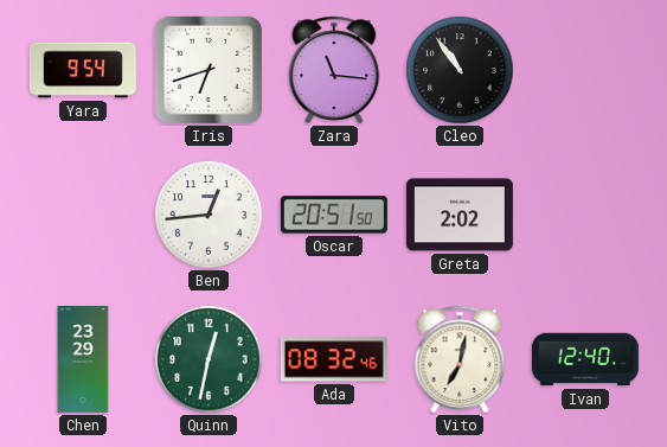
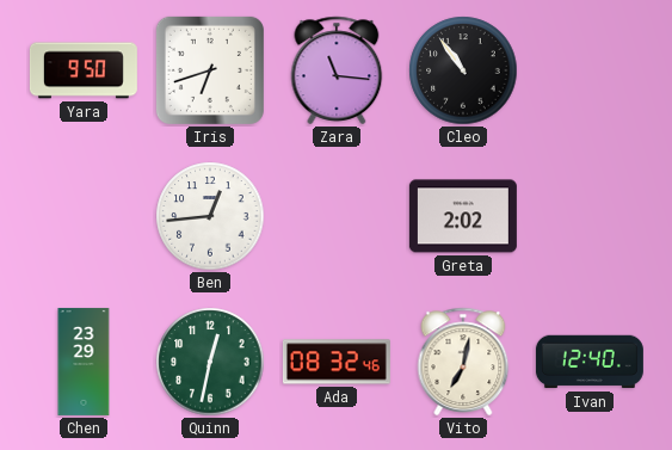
Yara: 9:54 -> 9:50
Oscar: 20:51 -> none
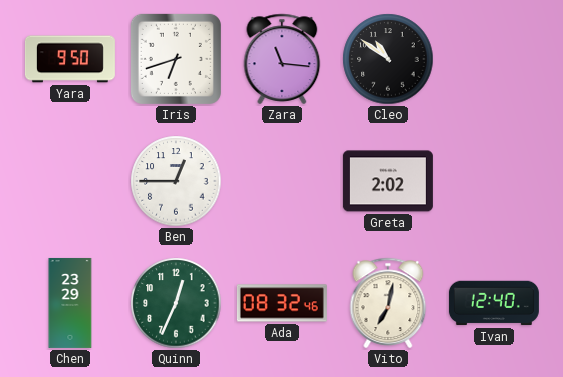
Cleo: 10:54 -> 10:51
Ben: 12:44 -> 12:45
Quinn: 12:32 -> 12:34
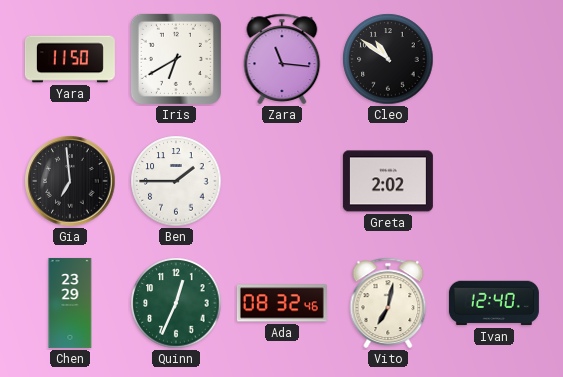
Yara: 9:50 -> 11:50
Iris: 6:42 -> 6:40
Gia: none -> 6:59
Ben: 12:45 -> 1:45
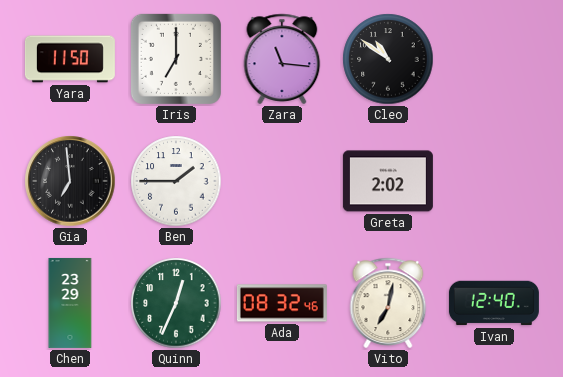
Iris: 6:40 -> 7:00
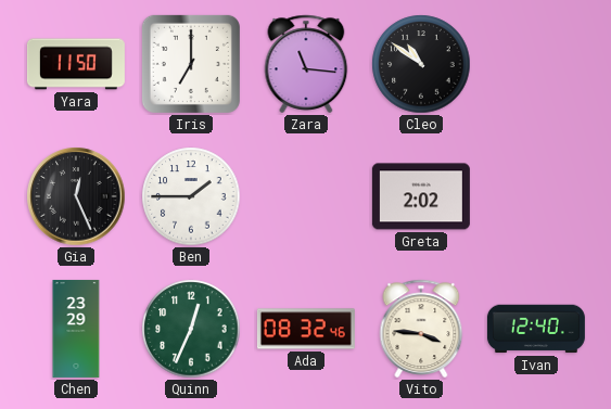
Gia: 6:59 -> 12:26
Vito: 7:02 -> 3:46
